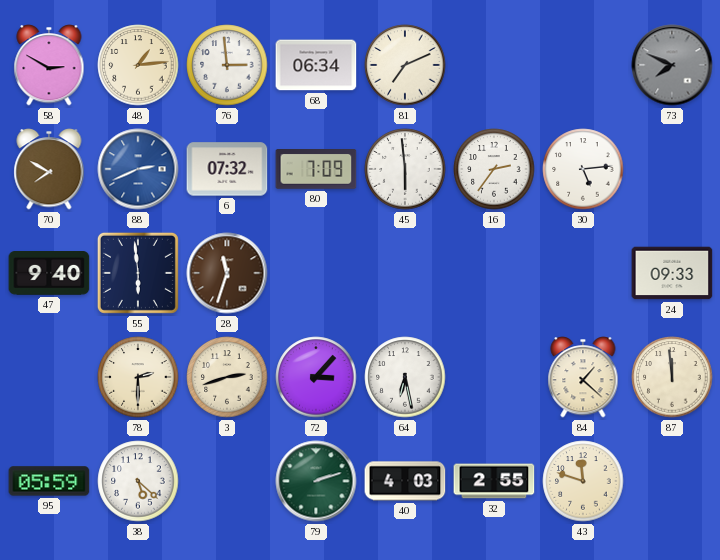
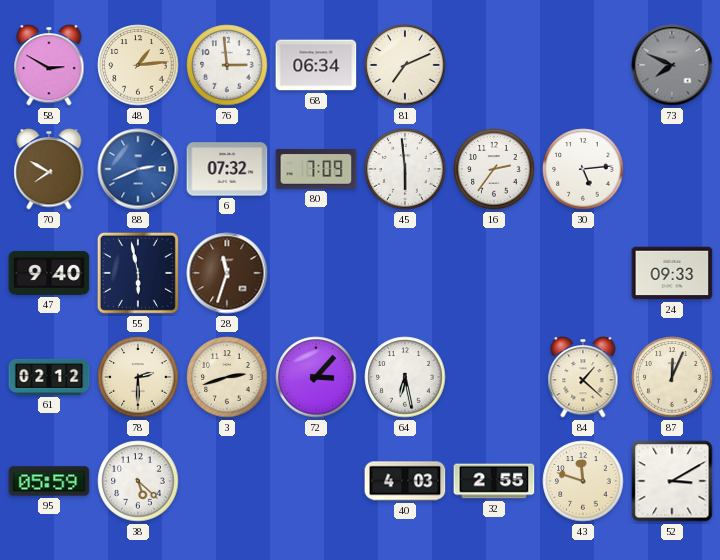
55: 5:59 -> 5:58
61: none -> 02:12
87: 11:59 -> 12:04
79: 2:12 -> none
52: none -> 3:10
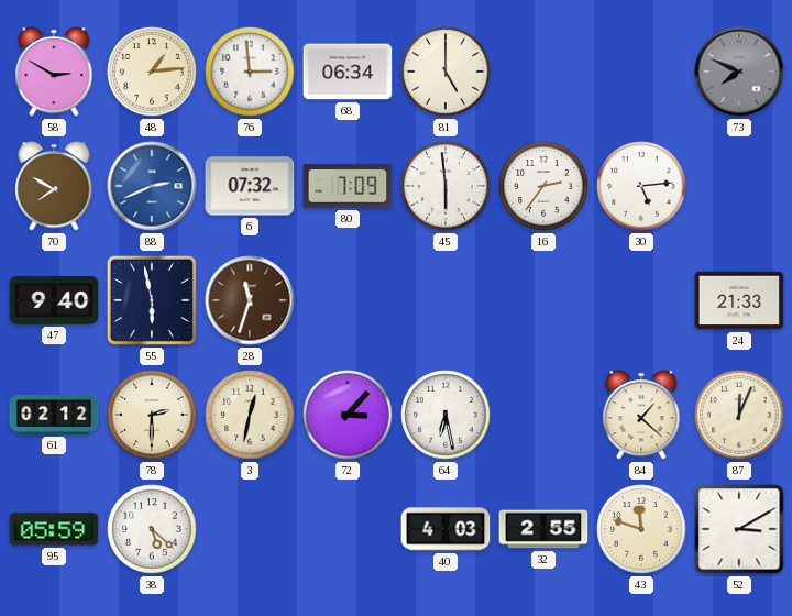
81: 7:11 -> 5:00
24: 09:33 -> 21:33
3: 2:42 -> 12:32
